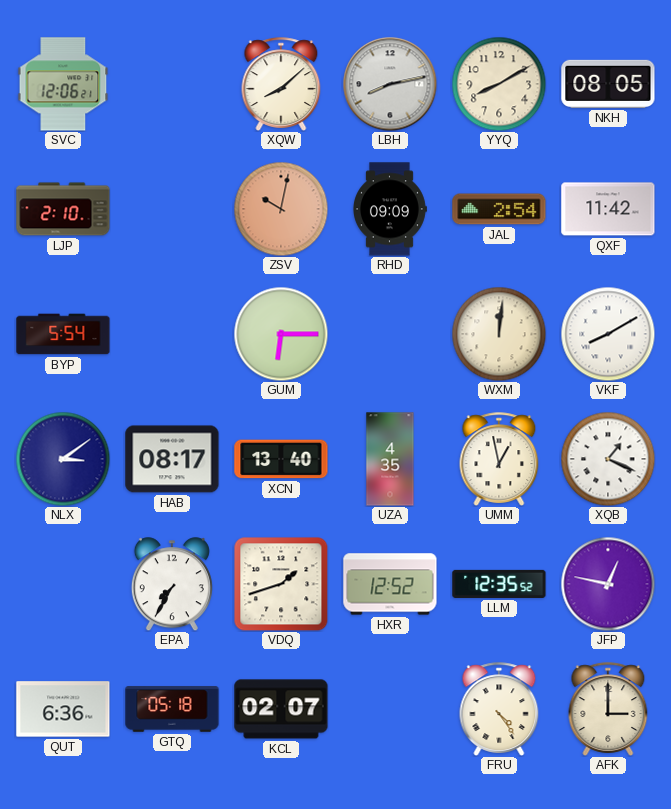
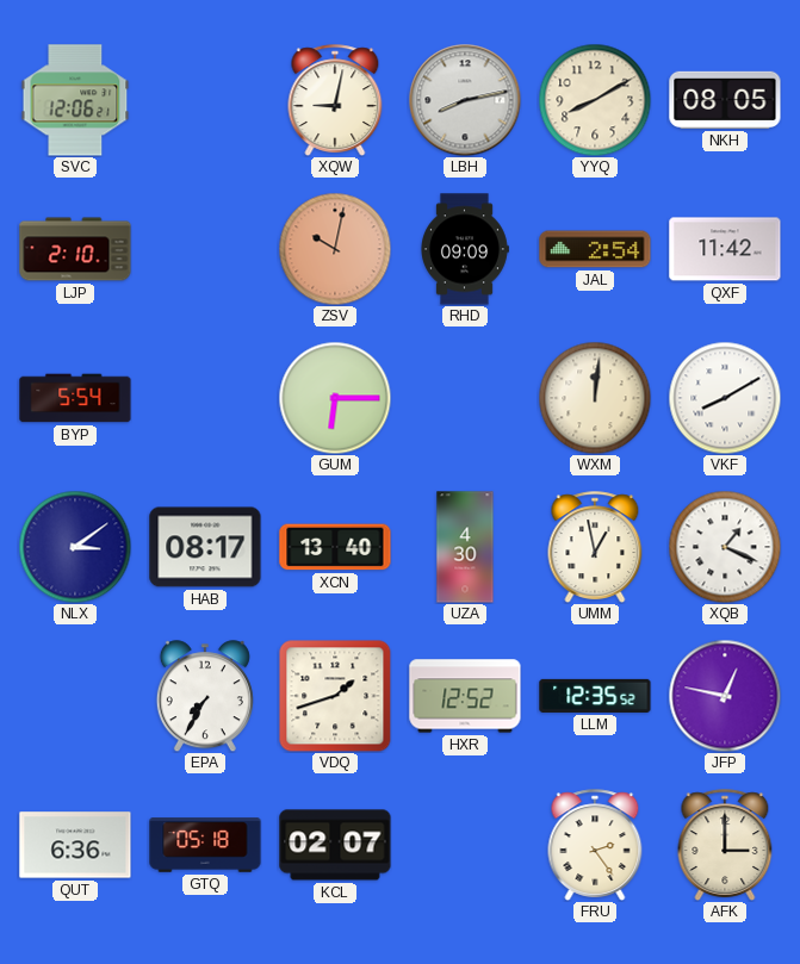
XQW: 8:08 -> 9:02
UZA: 4:35 -> 4:30
FRU: 4:24 -> 2:24
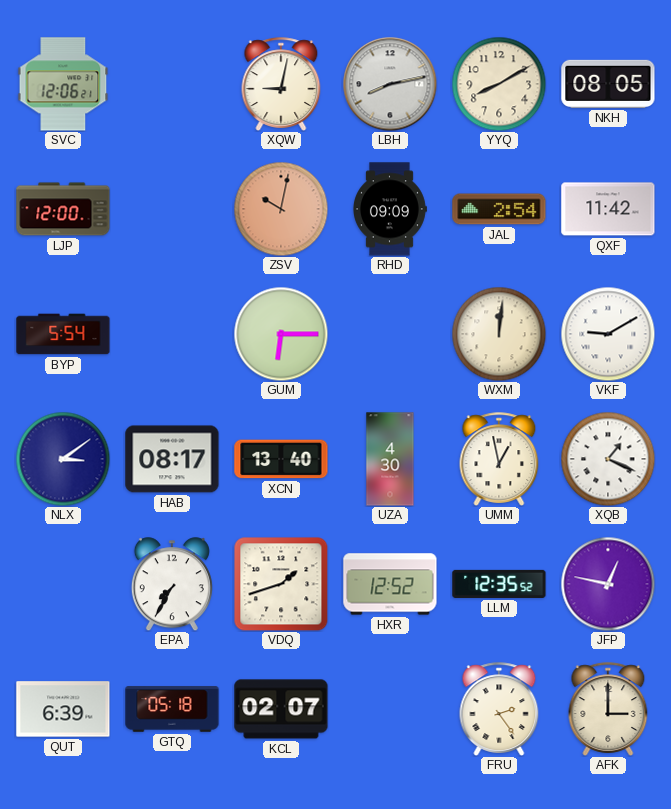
LJP: 2:10 -> 12:00
VKF: 8:10 -> 9:10
QUT: 6:36 -> 6:39
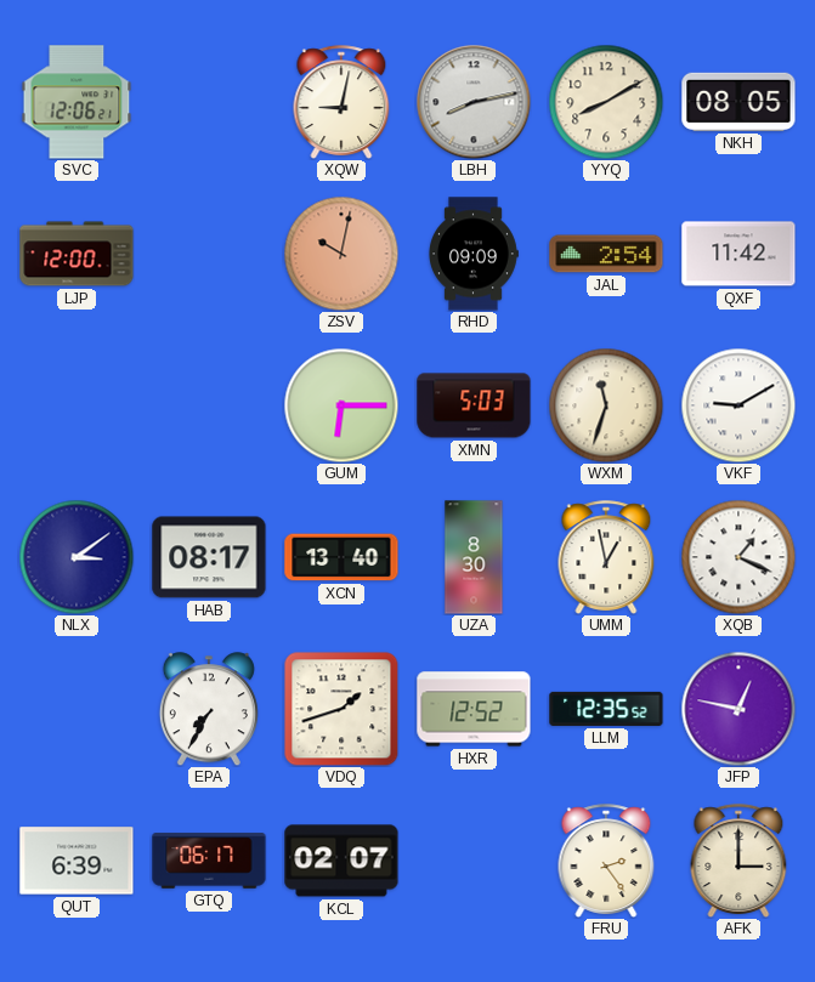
BYP: 5:54 -> none
XMN: none -> 5:03
WXM: 12:01 -> 11:33
UZA: 4:30 -> 8:30
GTQ: 05:18 -> 06:17
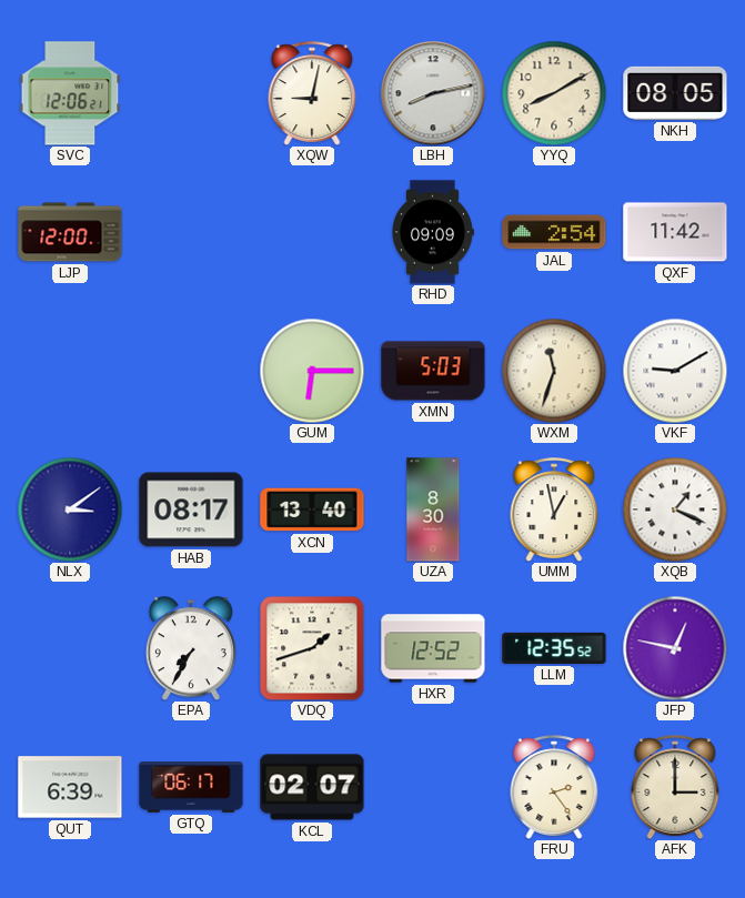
ZSV: 10:02 -> none
